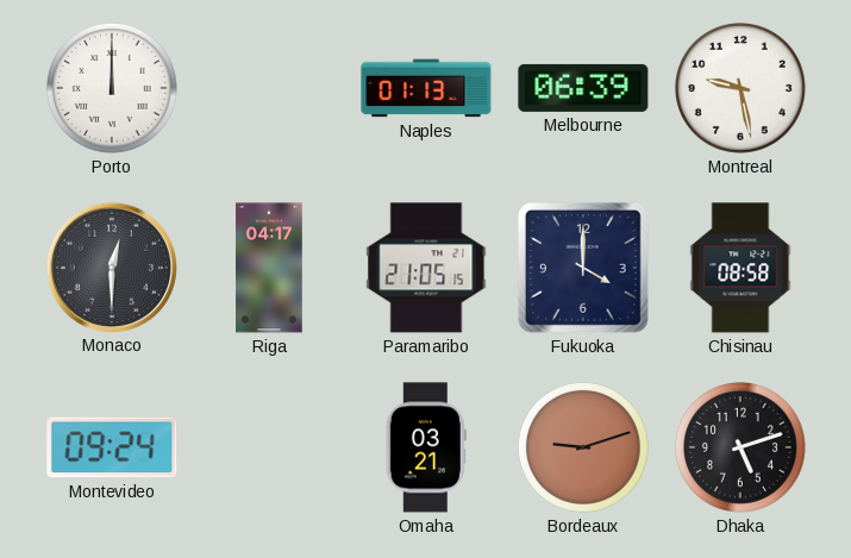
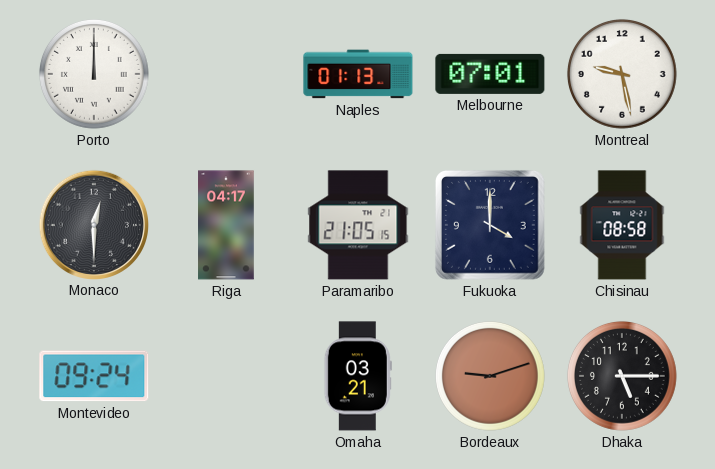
Melbourne: 06:39 -> 07:01
Dhaka: 5:12 -> 5:15
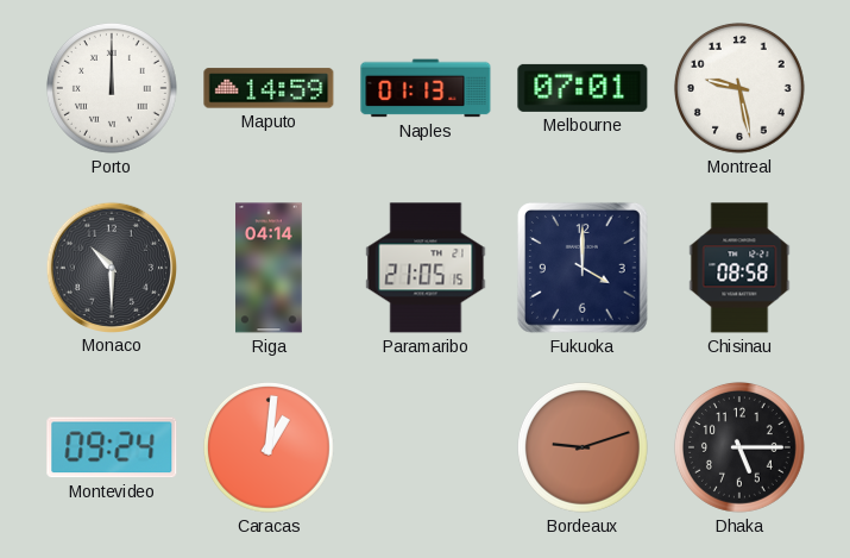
Maputo: none -> 14:59
Monaco: 12:30 -> 10:30
Riga: 04:17 -> 04:14
Caracas: none -> 1:01
Omaha: 03:21 -> none
